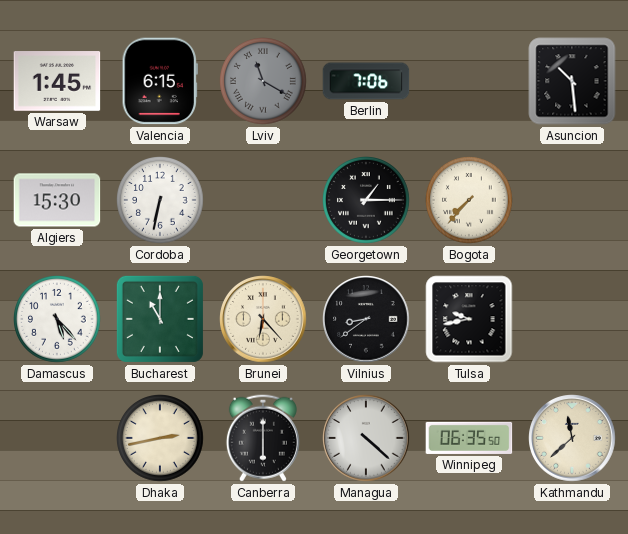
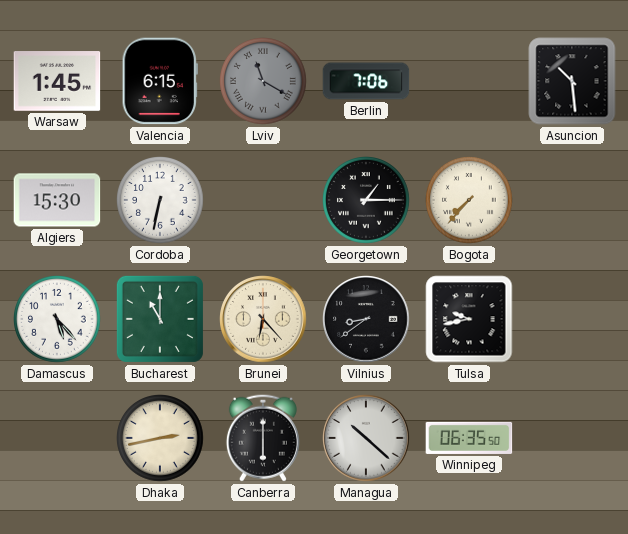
Managua: 4:22 -> 10:22
Kathmandu: 11:38 -> none
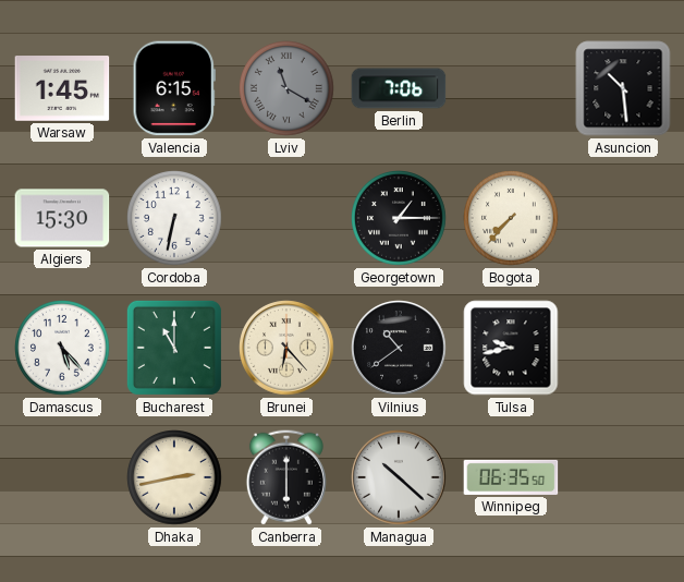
Vilnius: 8:39 -> 10:39
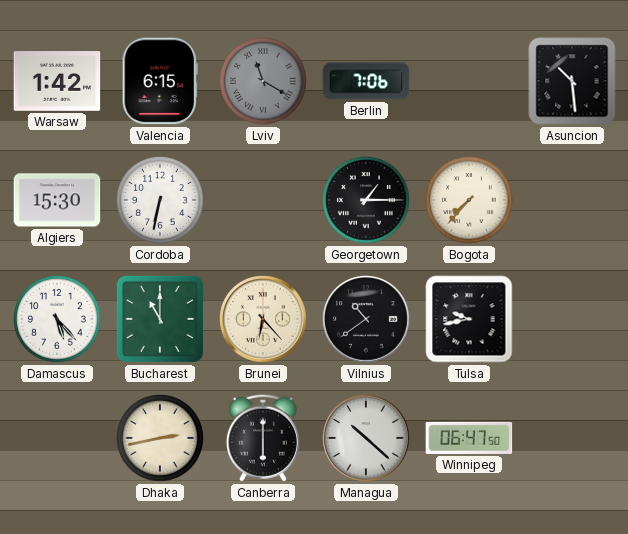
Warsaw: 1:45 -> 1:42
Winnipeg: 06:35 -> 06:47
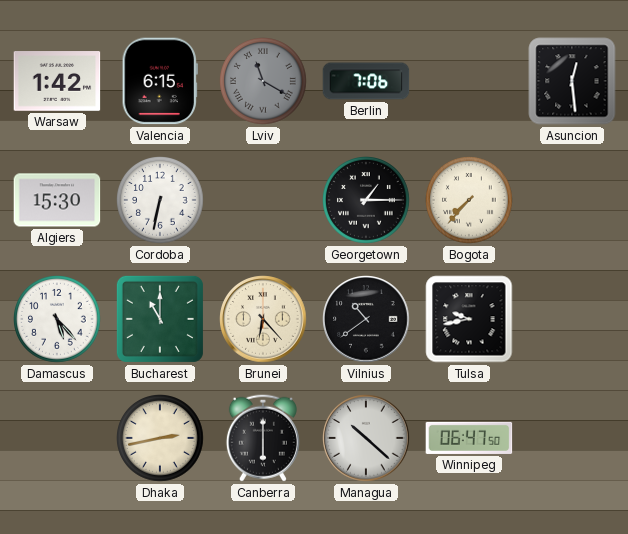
Asuncion: 10:29 -> 12:29
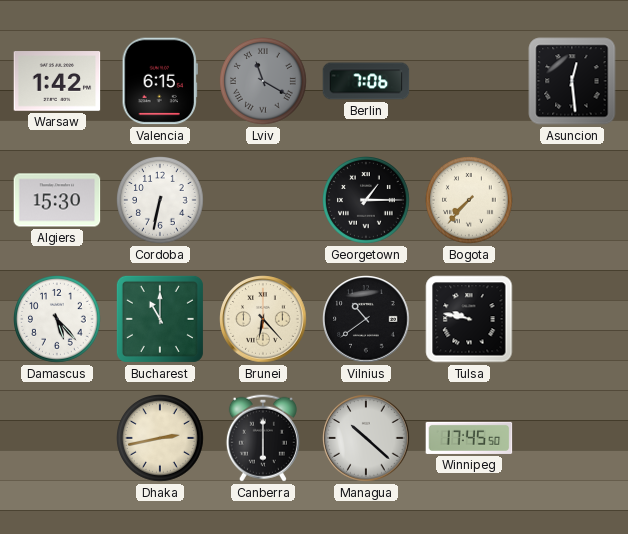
Tulsa: 9:43 -> 9:47
Winnipeg: 06:47 -> 17:45
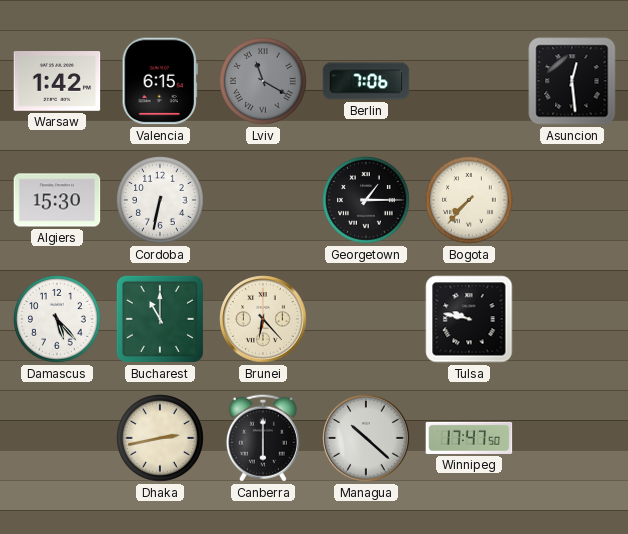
Vilnius: 10:39 -> none
Winnipeg: 17:45 -> 17:47
